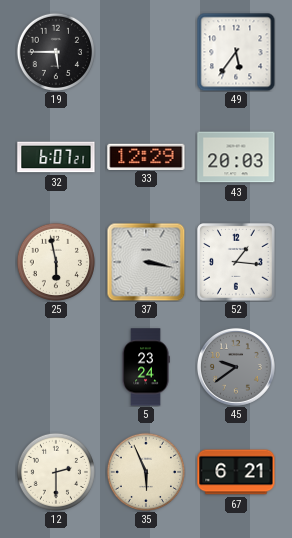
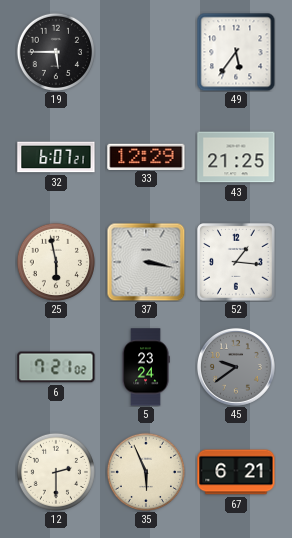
43: 20:03 -> 21:25
6: none -> 7:21
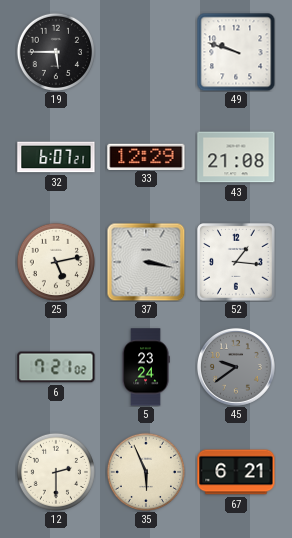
49: 5:36 -> 9:48
43: 21:25 -> 21:08
25: 5:58 -> 5:13
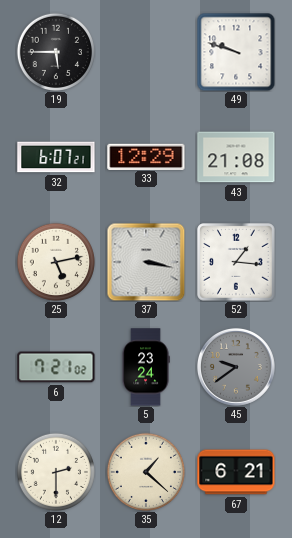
35: 5:56 -> 1:22
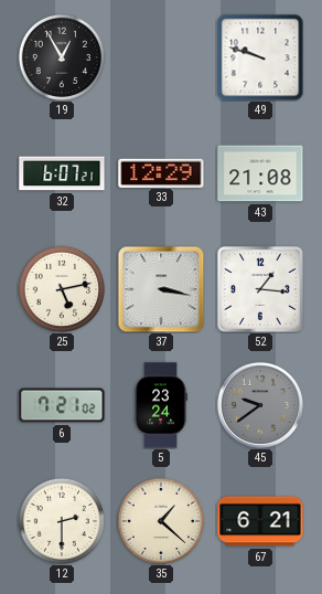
19: 5:45 -> 12:55
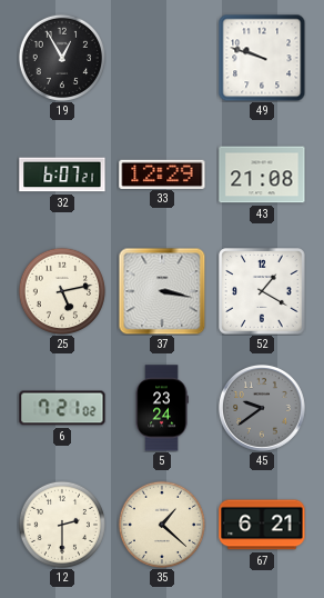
52: 1:16 -> 1:20
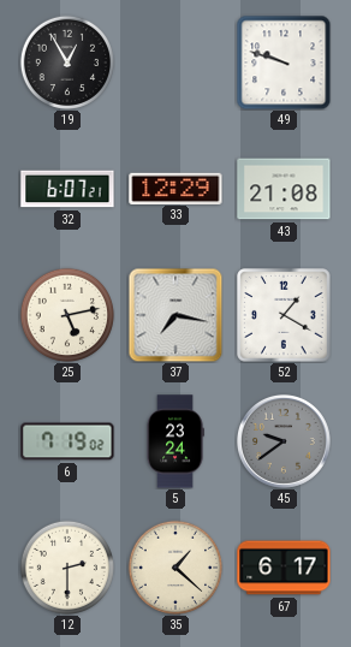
37: 3:17 -> 7:17
6: 7:21 -> 7:19
67: 6:21 -> 6:17
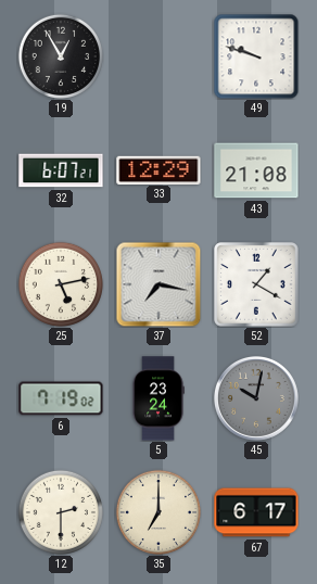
45: 9:39 -> 10:02
35: 1:22 -> 7:00
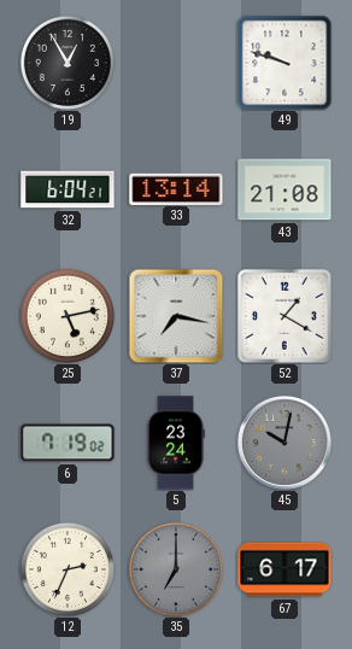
32: 6:07 -> 6:04
33: 12:29 -> 13:14
12: 2:30 -> 2:34
35 dial: cream -> grey
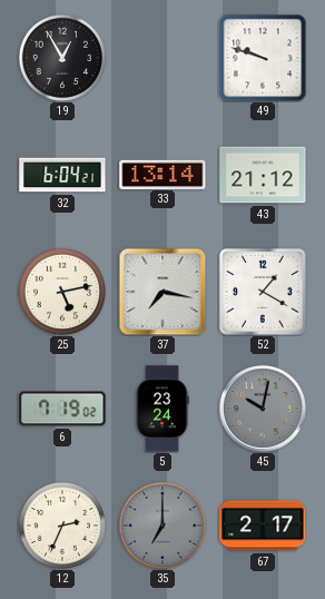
43: 21:08 -> 21:12
67: 6:17 -> 2:17
